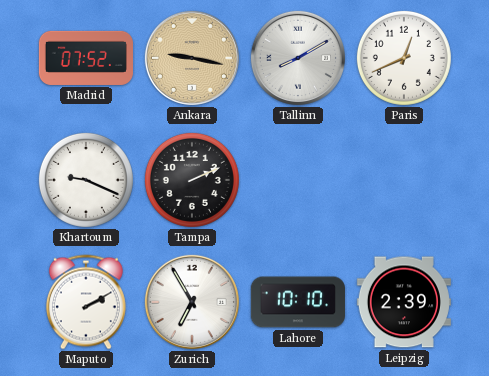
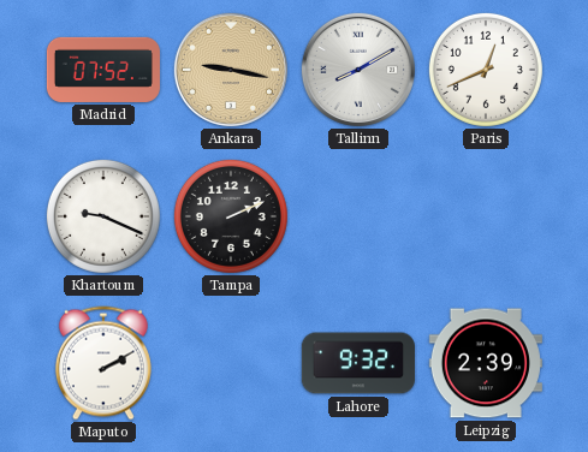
Zurich: 6:55 -> none
Lahore: 10:10 -> 9:32
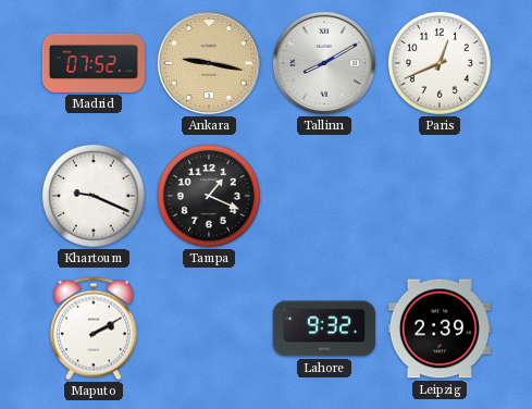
Tampa: 2:11 -> 1:19
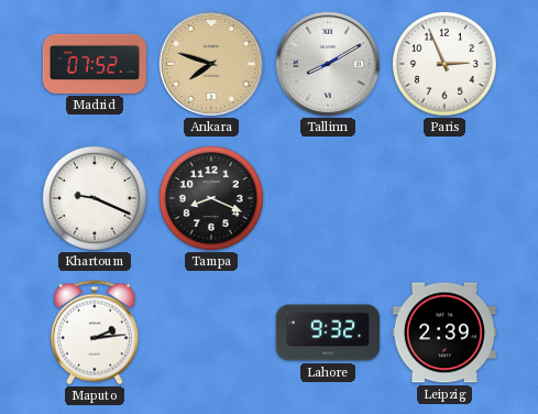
Ankara: 9:17 -> 7:48
Paris: 12:41 -> 2:56
Tampa: 1:19 -> 8:19
Maputo: 2:10 -> 2:14
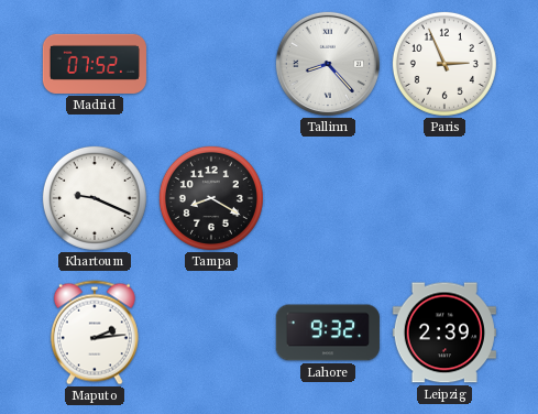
Ankara: 7:48 -> none
Tallinn: 8:10 -> 8:23
Tampa: 8:19 -> 8:20
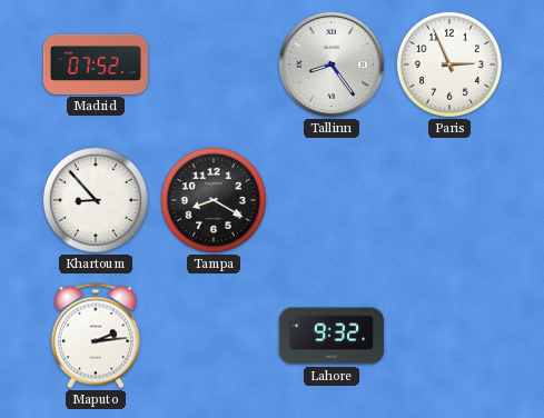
Tallinn: 8:23 -> 8:24
Khartoum: 9:19 -> 8:53
Leipzig: 2:39 -> none
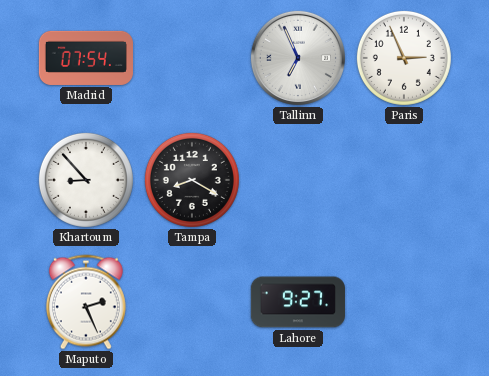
Madrid: 07:52 -> 07:54
Tallinn: 8:24 -> 6:56
Maputo: 2:14 -> 2:26
Lahore: 9:32 -> 9:27
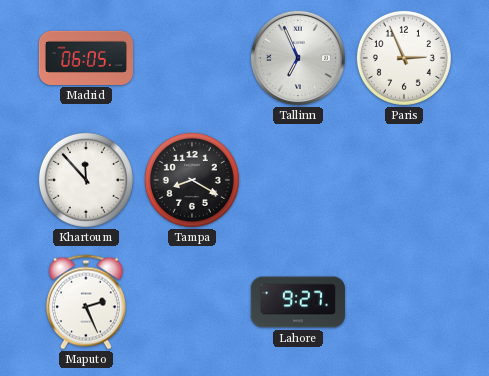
Madrid: 07:54 -> 06:05
Khartoum: 8:53 -> 11:53
